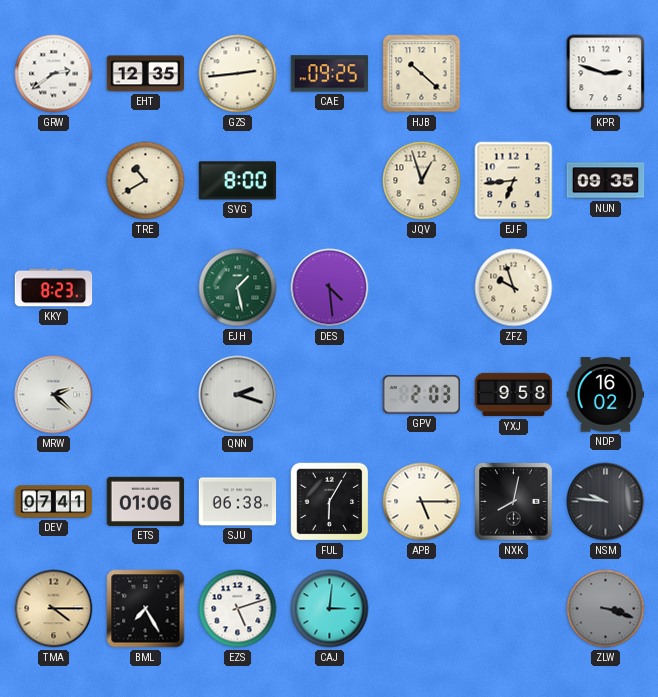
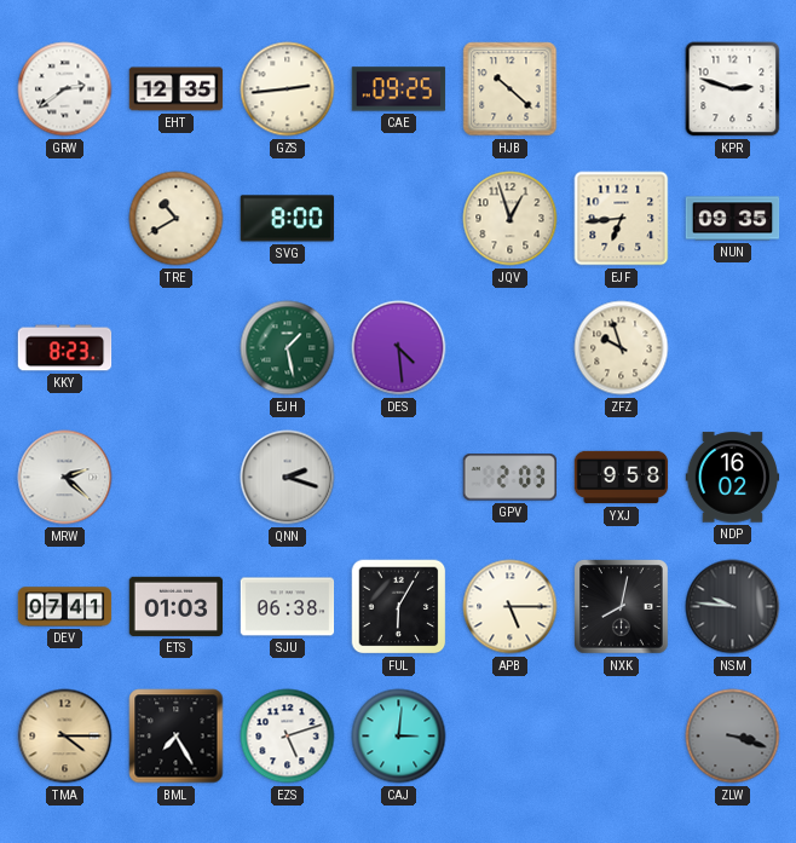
ETS: 01:06 -> 01:03
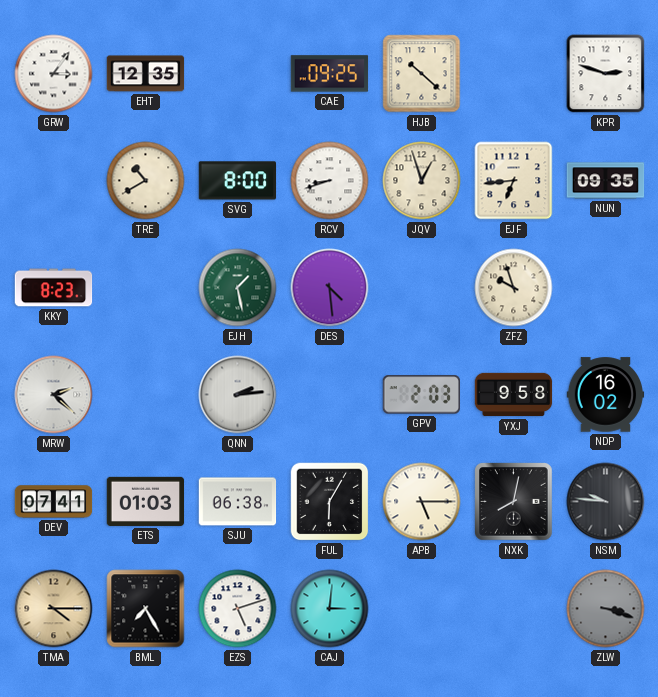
GRW: 2:39 -> 3:06
GZS: 2:44 -> none
RCV: none -> 8:42
QNN: 2:18 -> 2:14
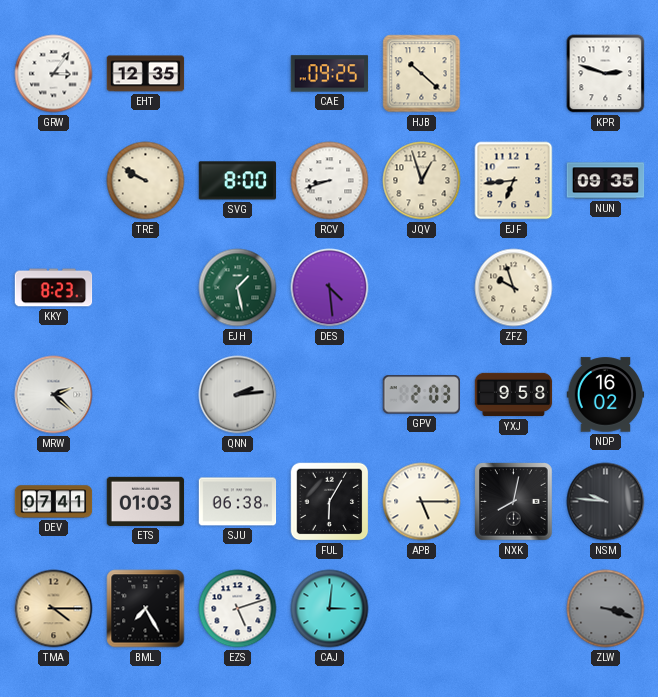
TRE: 10:40 -> 9:50
